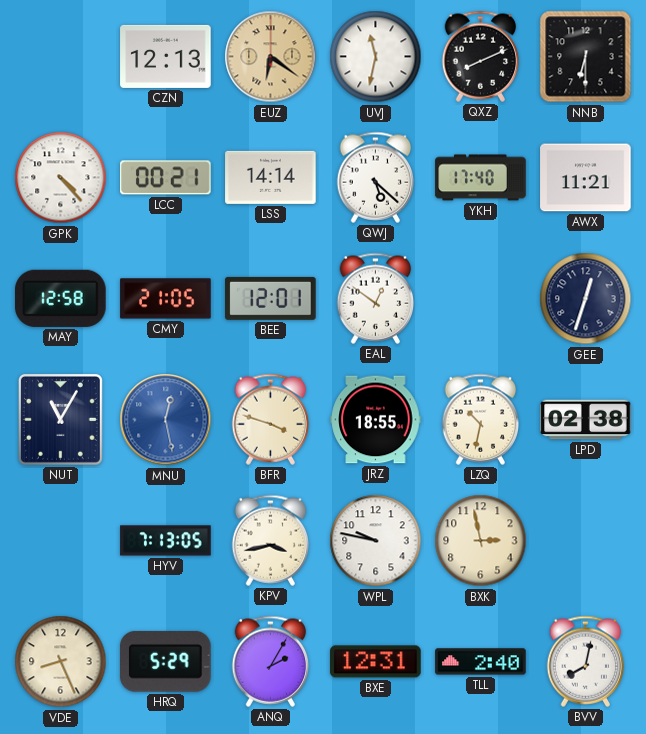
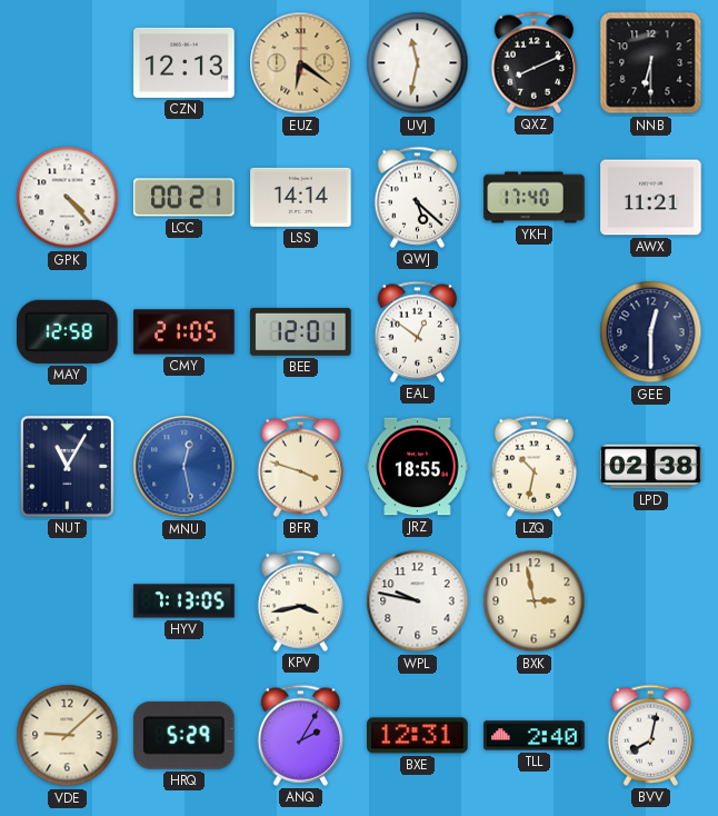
GEE: 12:33 -> 12:30
VDE: 8:26 -> 9:08
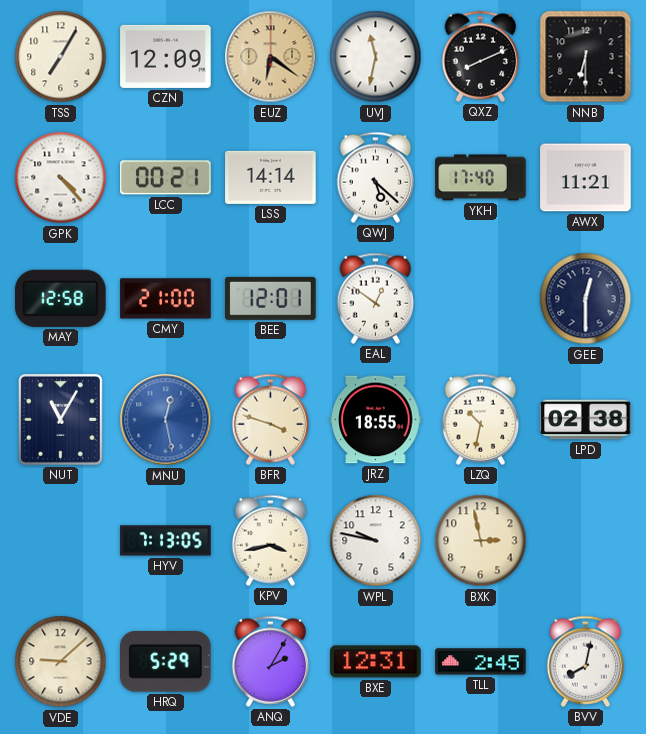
TSS: none -> 7:05
CZN: 12:13 -> 12:09
CMY: 21:05 -> 21:00
TLL: 2:40 -> 2:45
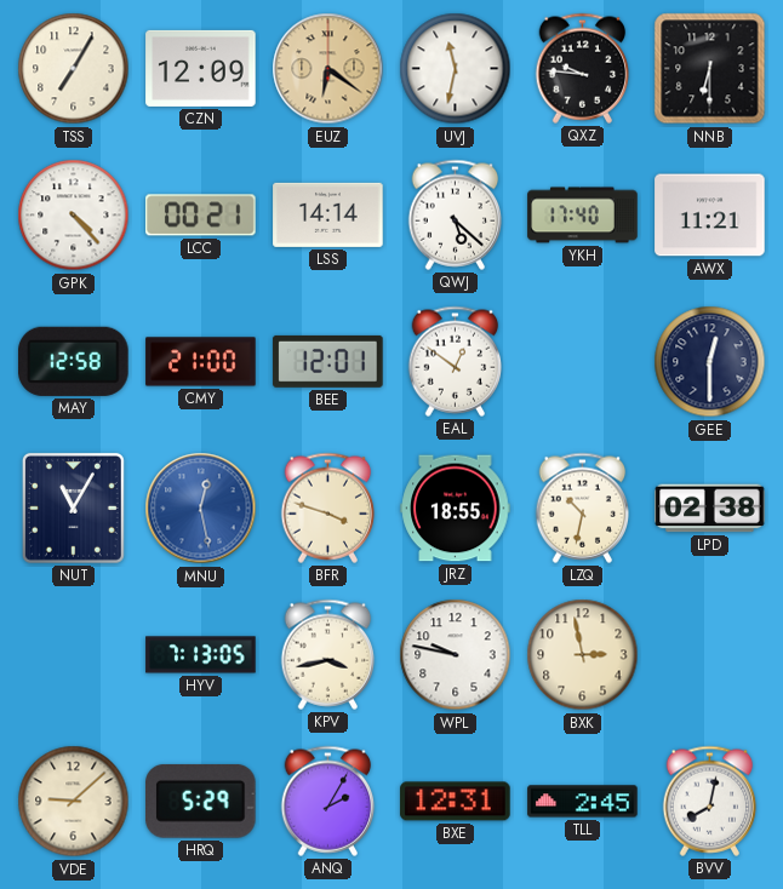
QXZ: 8:11 -> 9:46
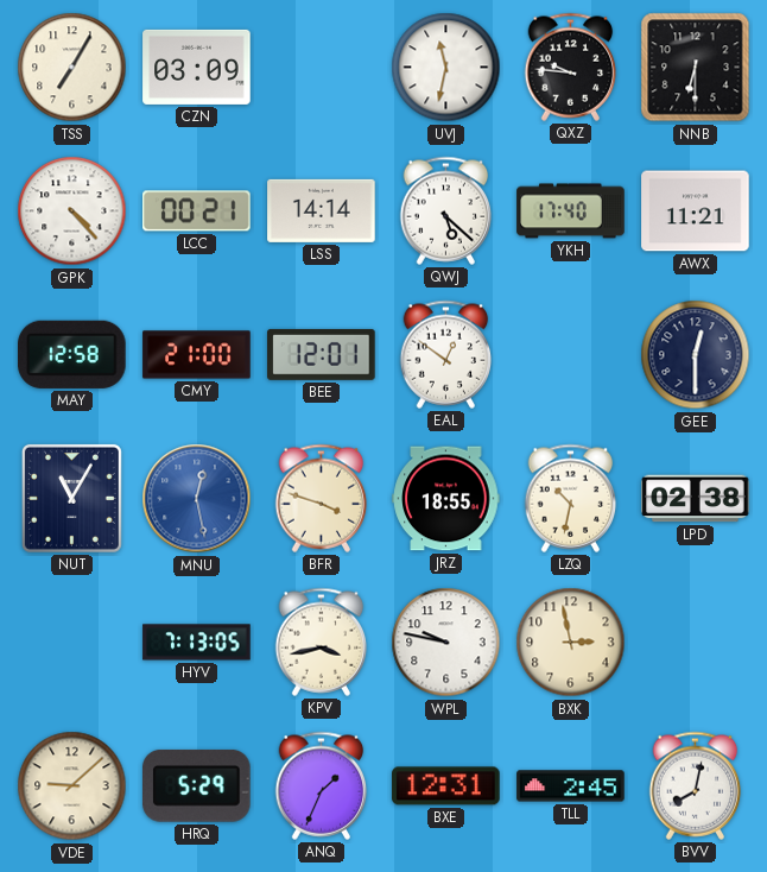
CZN: 12:09 -> 03:09
EUZ: 6:21 -> none
ANQ: 2:05 -> 1:34
